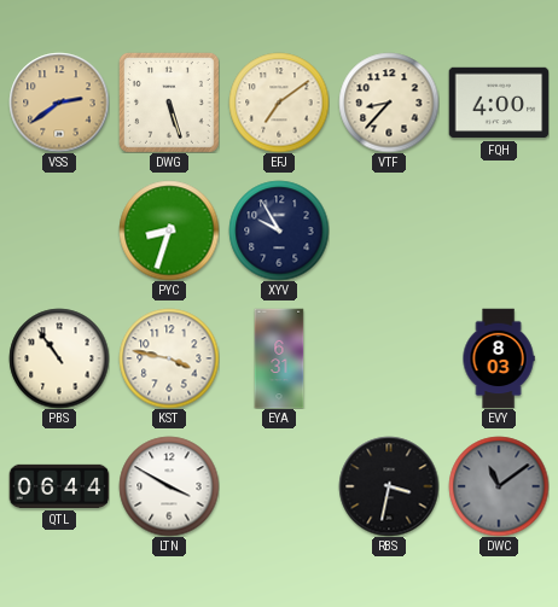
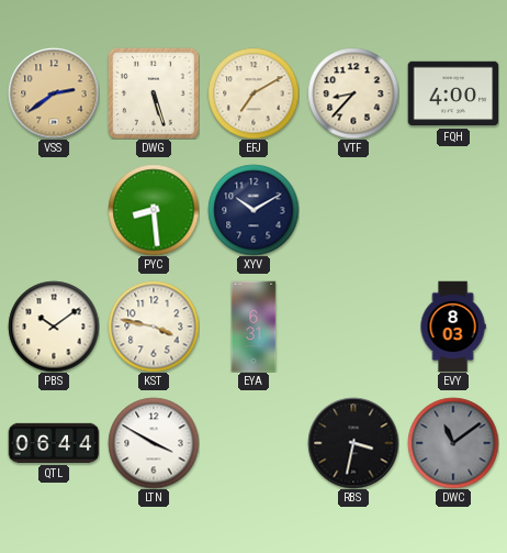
EFJ: 7:09 -> 7:10
PYC: 8:33 -> 8:29
XYV: 9:55 -> 10:10
PBS: 10:54 -> 10:09
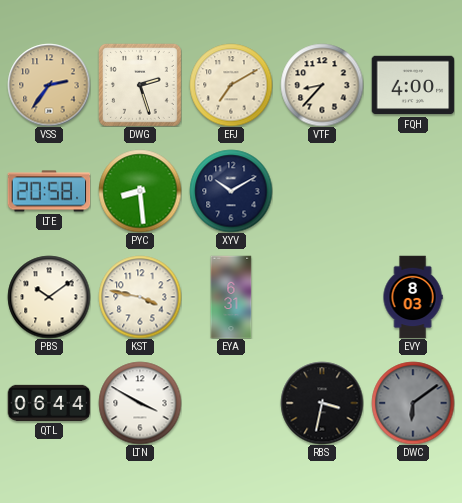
VSS: 2:39 -> 2:36
DWG: 5:27 -> 2:27
LTE: none -> 20:58
DWC: 11:09 -> 6:09
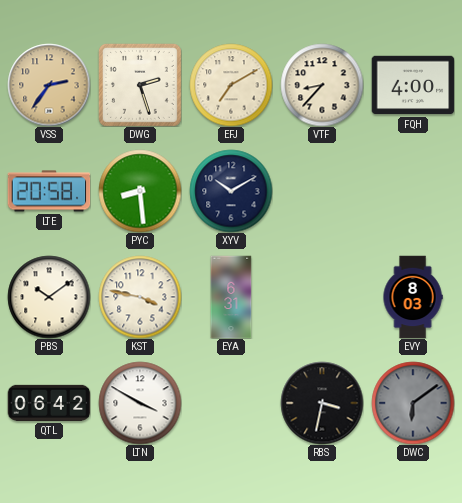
QTL: 06:44 -> 06:42
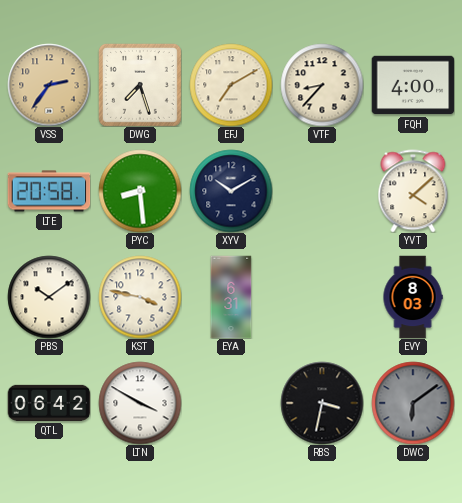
DWG: 2:27 -> 7:27
YVT: none -> 4:08
